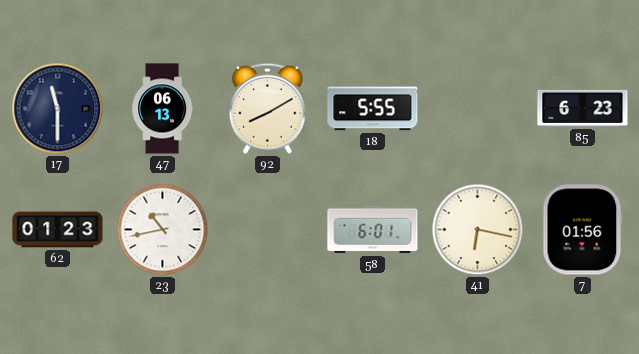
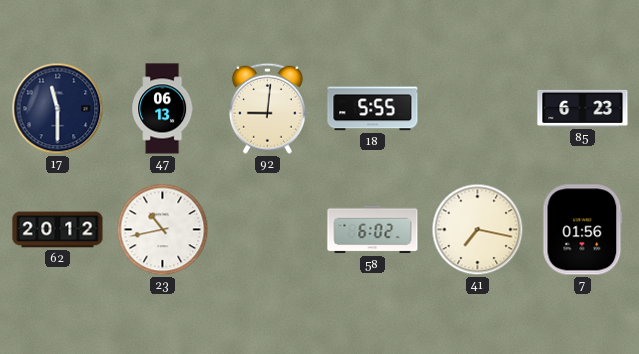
92: 8:10 -> 9:01
62: 01:23 -> 20:12
58: 6:01 -> 6:02
41: 6:17 -> 7:17
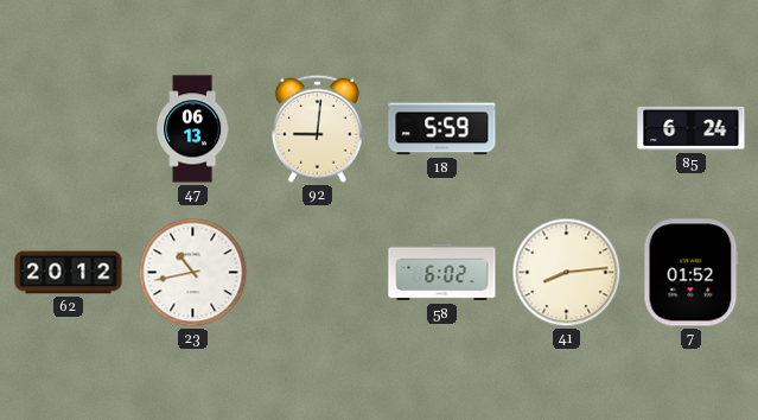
17: 11:30 -> none
18: 5:55 -> 5:59
85: 6:23 -> 6:24
41: 7:17 -> 8:14
7: 01:56 -> 01:52
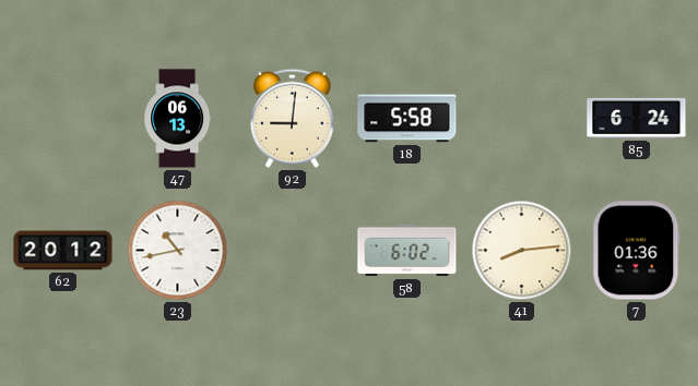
18: 5:59 -> 5:58
7: 01:52 -> 01:36
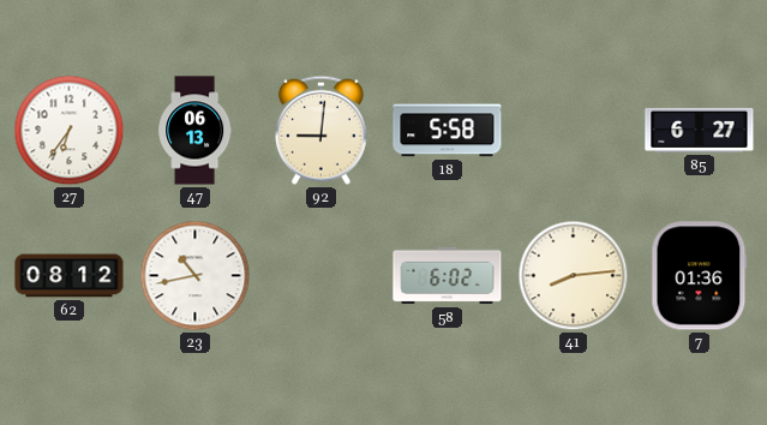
27: none -> 6:36
85: 6:24 -> 6:27
62: 20:12 -> 08:12
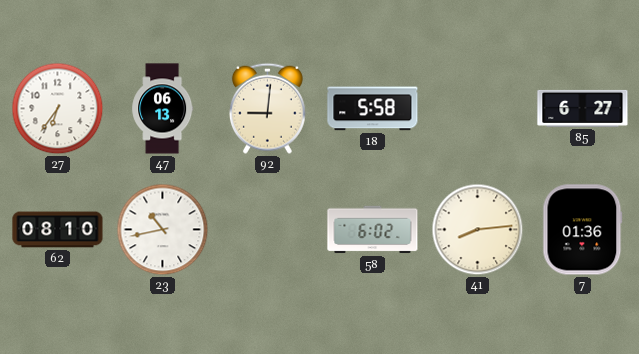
62: 08:12 -> 08:10
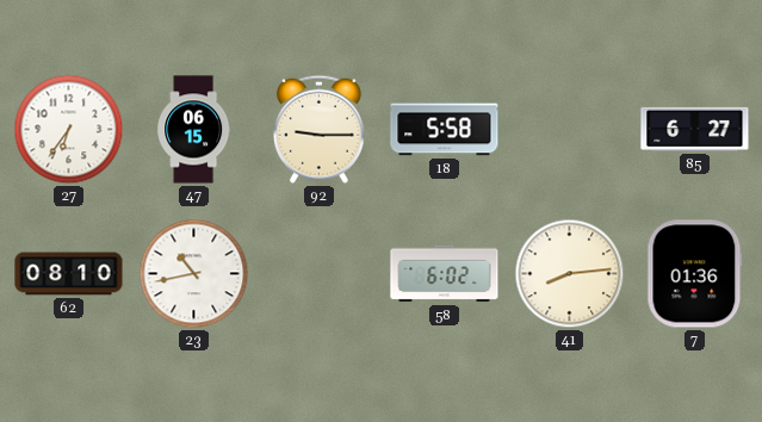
47: 06:13 -> 06:15
92: 9:01 -> 9:15
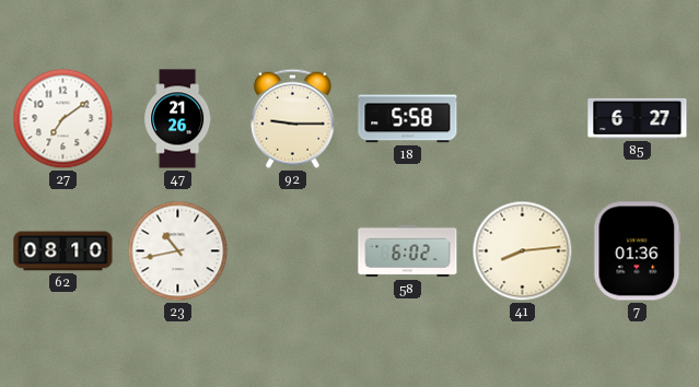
27: 6:36 -> 7:09
47: 06:15 -> 21:26
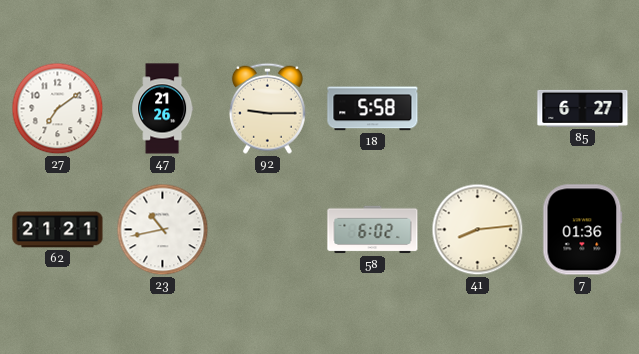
62: 08:10 -> 21:21
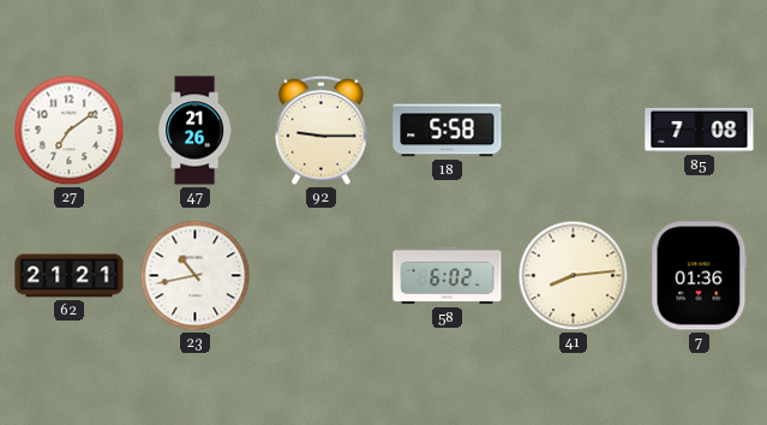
85: 6:27 -> 7:08
